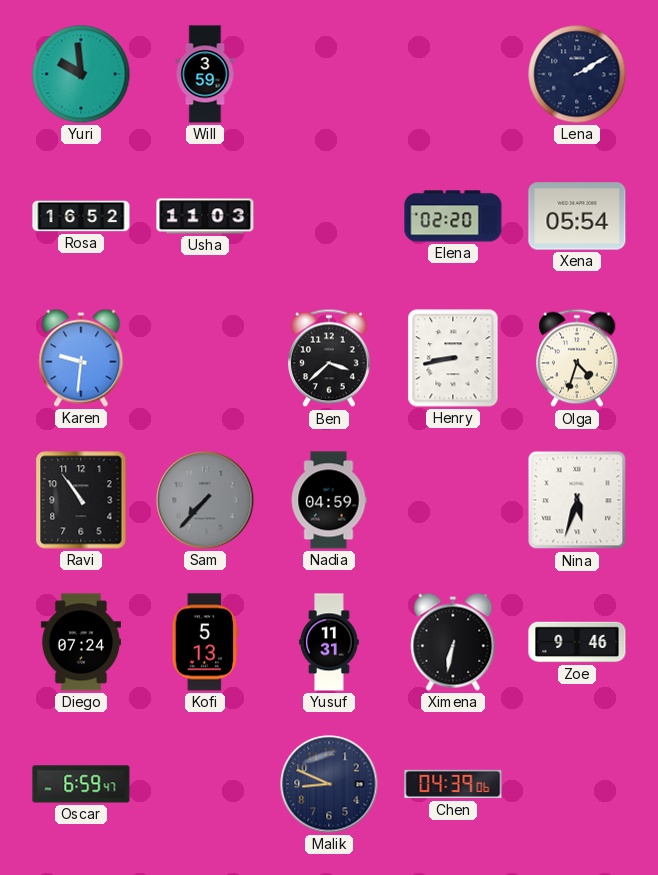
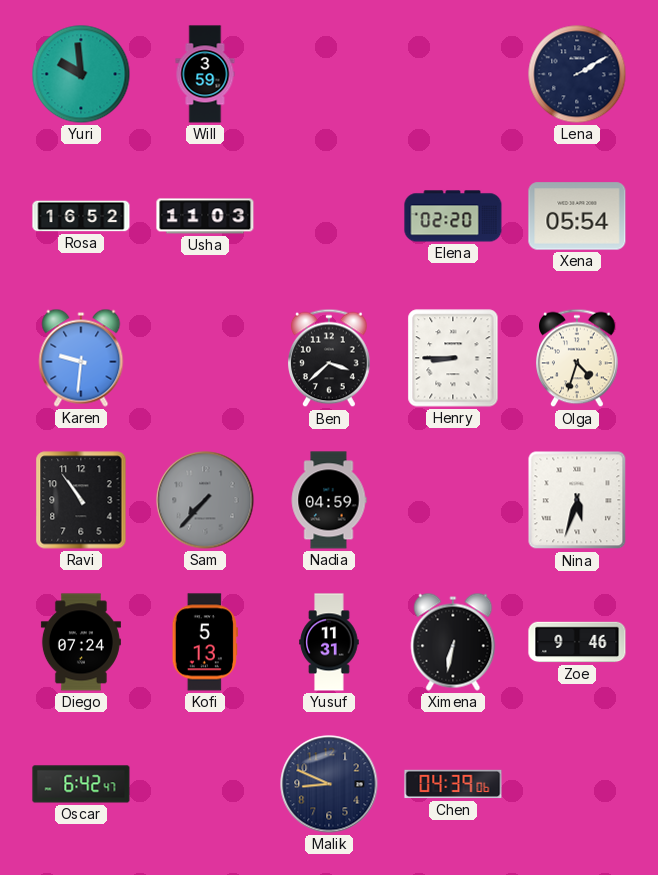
Henry: 8:43 -> 8:45
Oscar: 6:59 -> 6:42
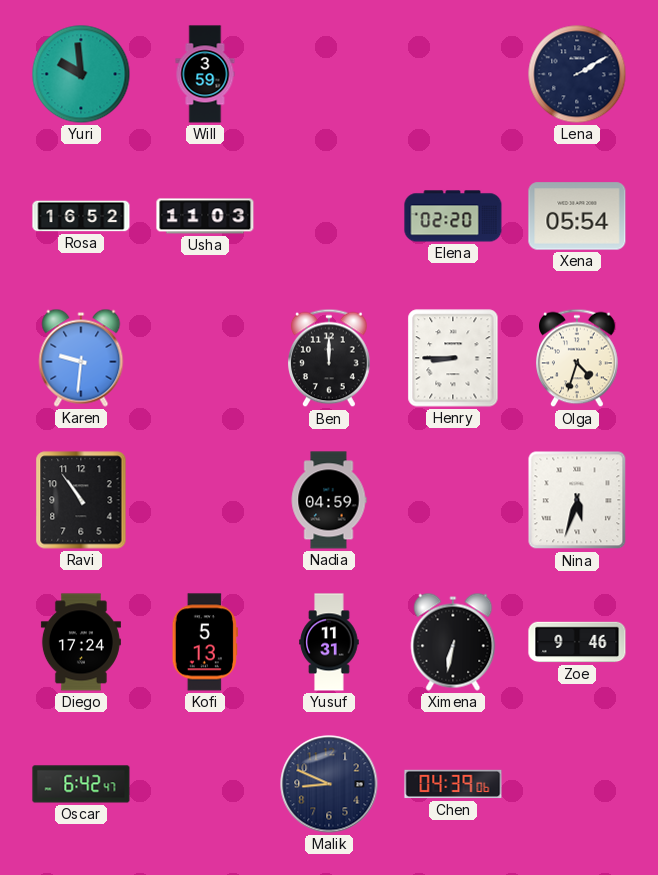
Ben: 3:38 -> 12:00
Sam: 7:37 -> none
Diego: 07:24 -> 17:24
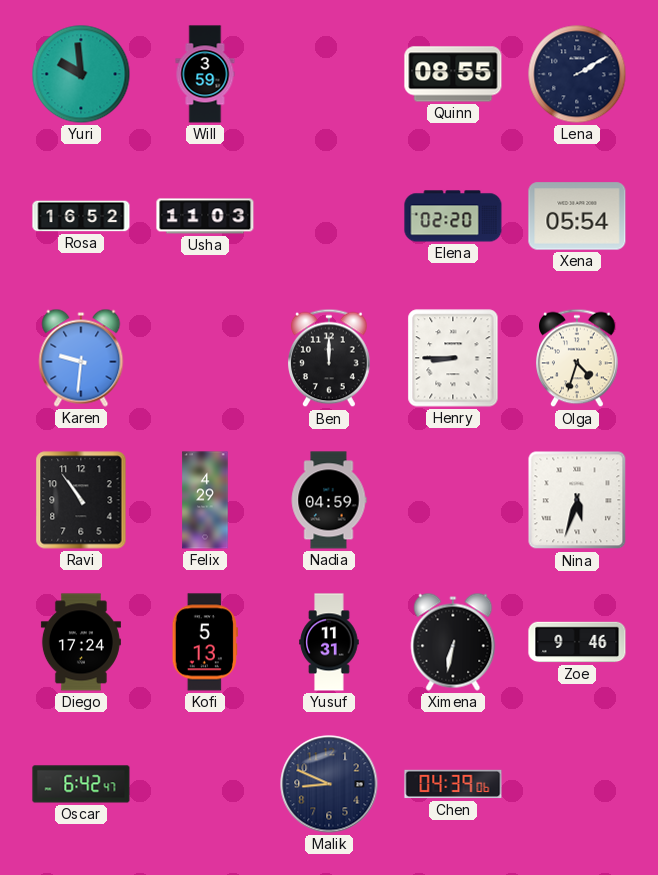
Quinn: none -> 08:55
Felix: none -> 4:29
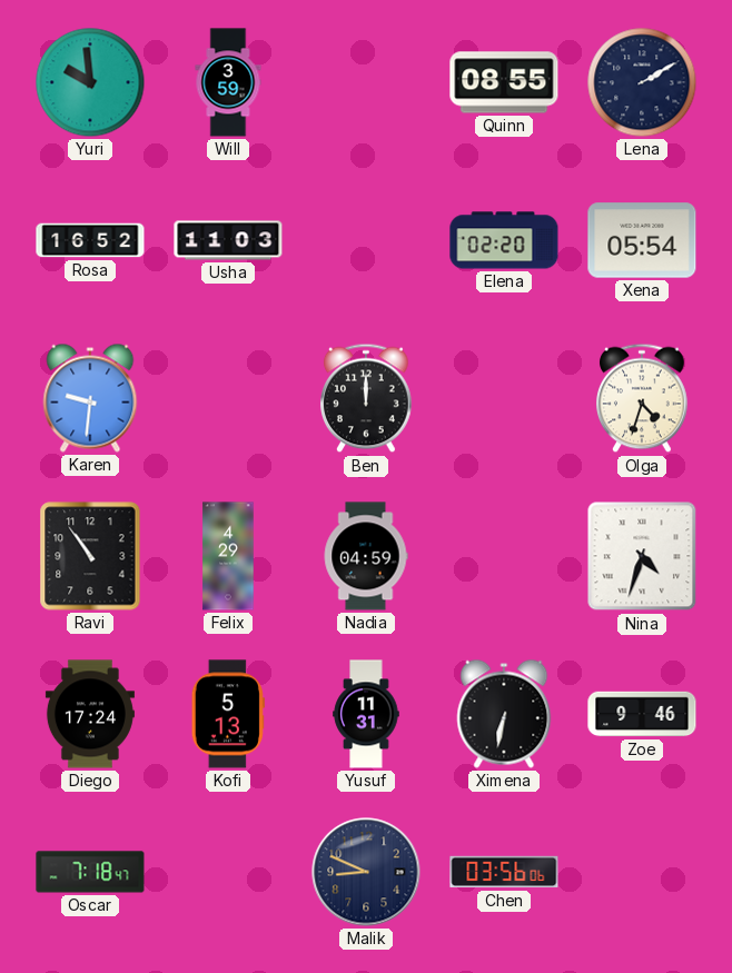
Henry: 8:45 -> none
Nina: 5:33 -> 4:33
Oscar: 6:42 -> 7:18
Chen: 04:39 -> 03:56
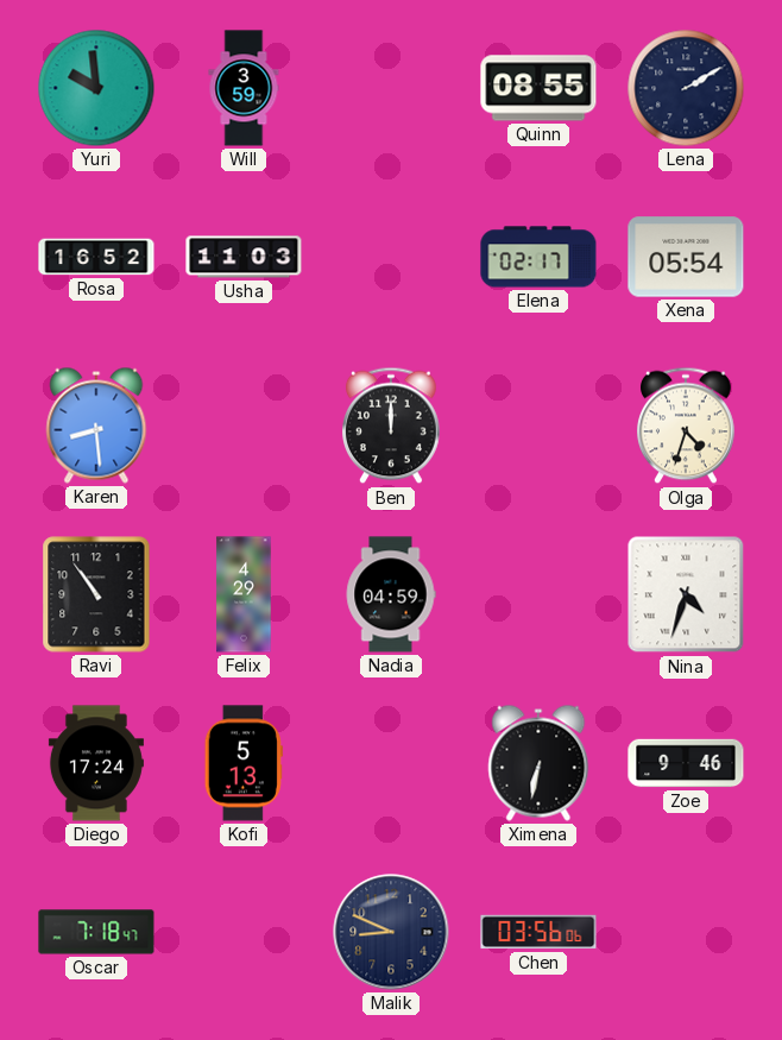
Elena: 02:20 -> 02:17
Karen: 9:31 -> 8:29
Yusuf: 11:31 -> none
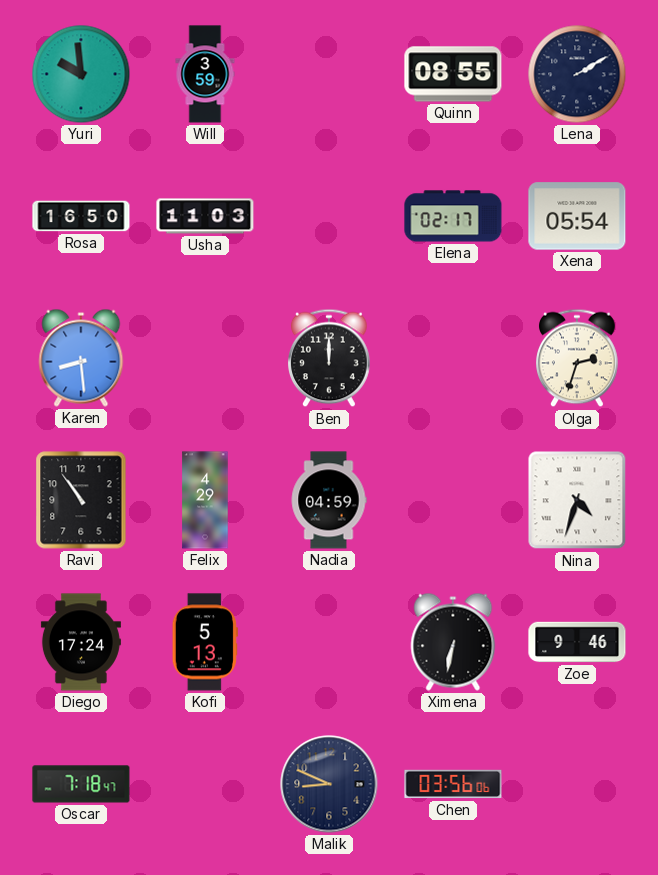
Rosa: 16:52 -> 16:50
Olga: 4:33 -> 2:33
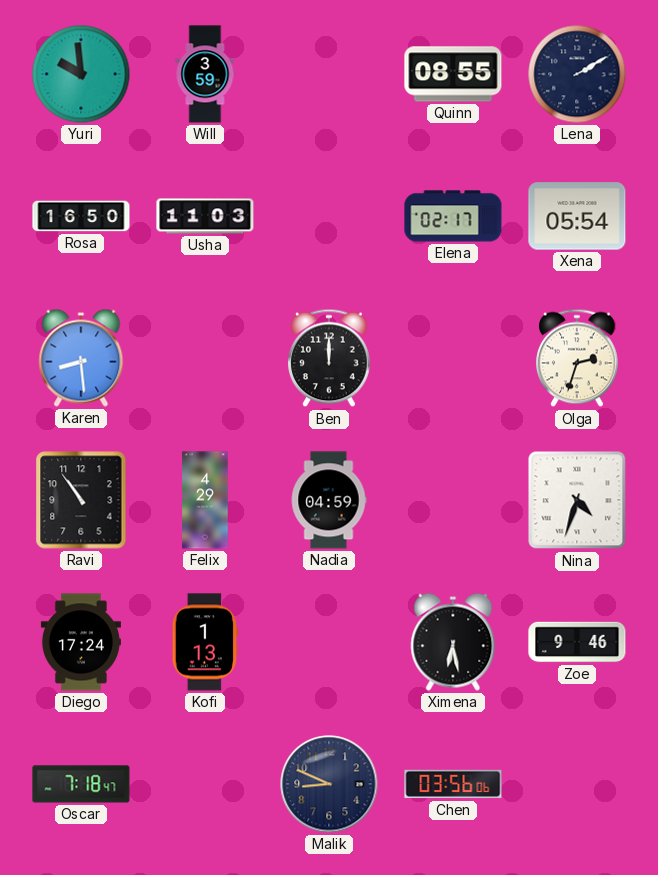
Kofi: 5:13 -> 1:13
Ximena: 6:32 -> 6:28
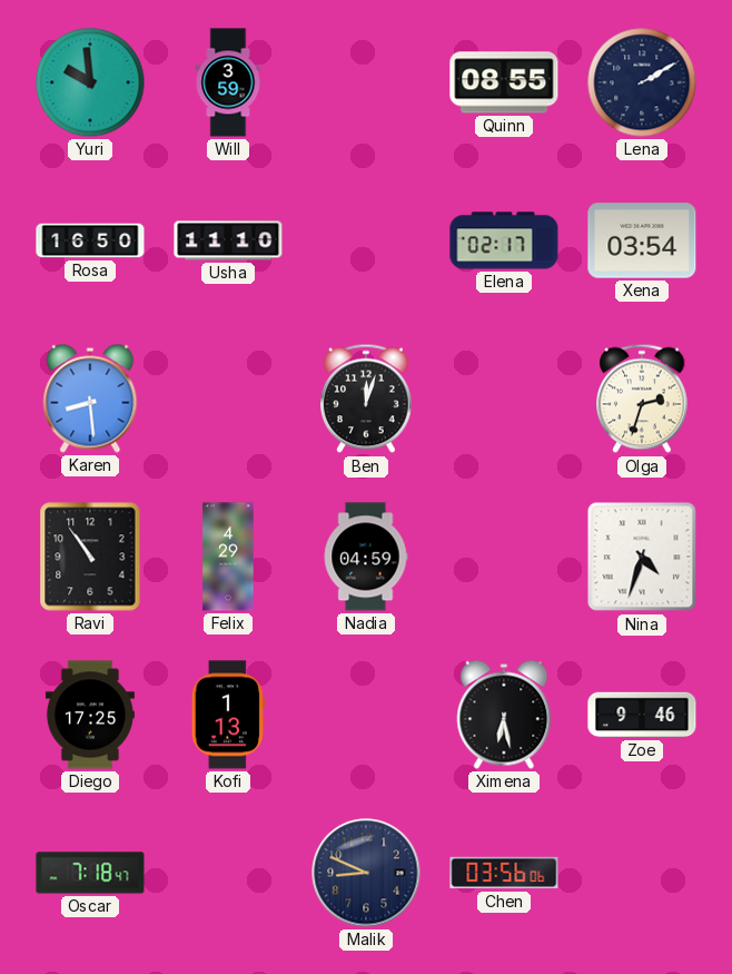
Usha: 11:03 -> 11:10
Xena: 05:54 -> 03:54
Ben: 12:00 -> 12:03
Diego: 17:24 -> 17:25
